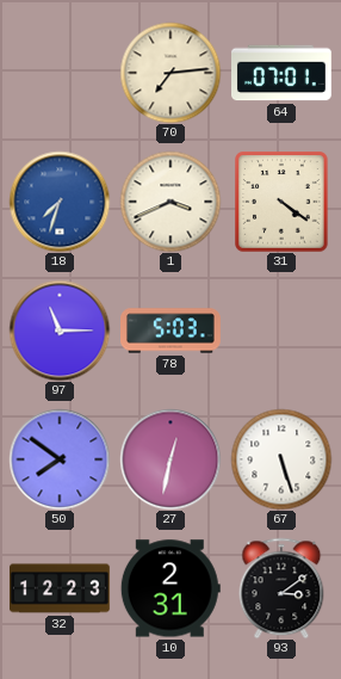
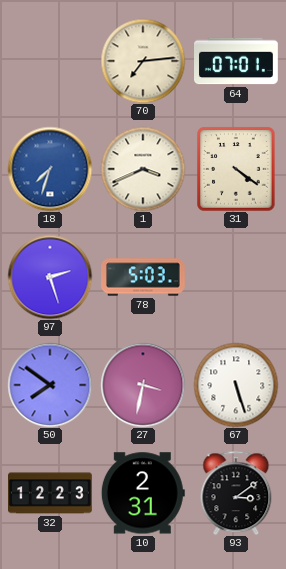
97: 11:15 -> 2:27
27: 12:32 -> 3:32
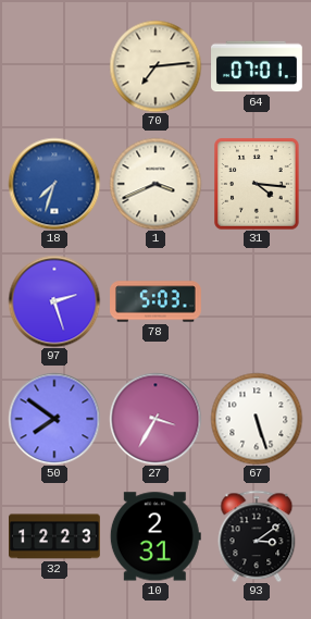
31: 4:21 -> 4:16
27: 3:32 -> 3:35
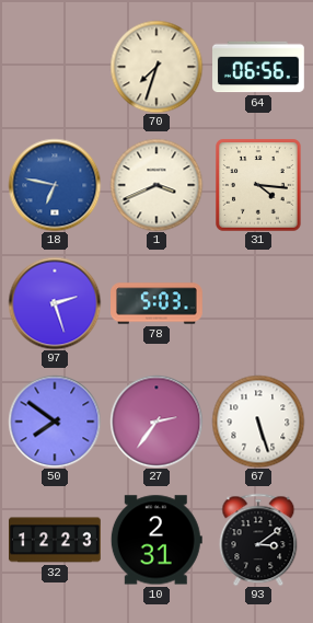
70: 7:14 -> 7:33
64: 07:01 -> 06:56
18: 7:33 -> 6:47
27: 3:35 -> 2:36
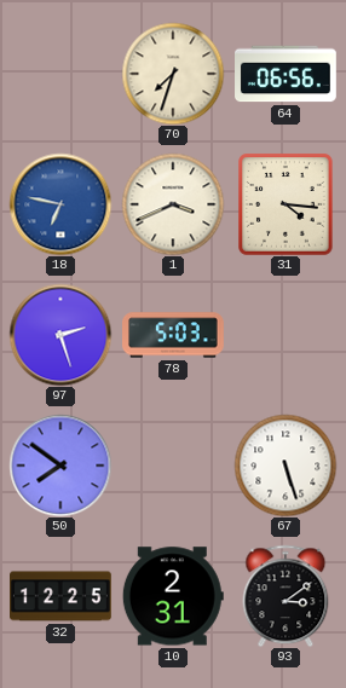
27: 2:36 -> none
32: 12:23 -> 12:25
